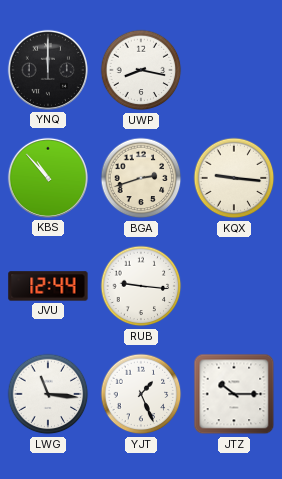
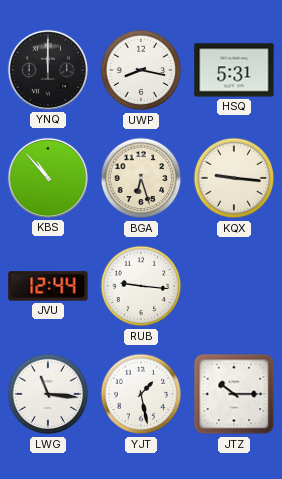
HSQ: none -> 5:31
BGA: 2:42 -> 6:27
YJT: 1:26 -> 1:28
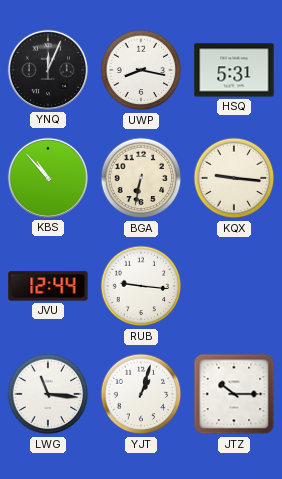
YNQ: 12:00 -> 12:04
BGA: 6:27 -> 6:32
YJT: 1:28 -> 1:03
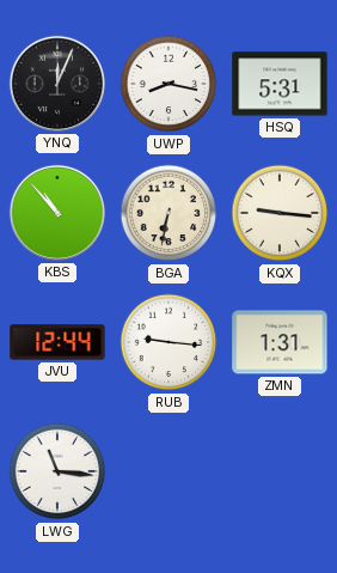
ZMN: none -> 1:31
YJT: 1:03 -> none
JTZ: 10:15 -> none
